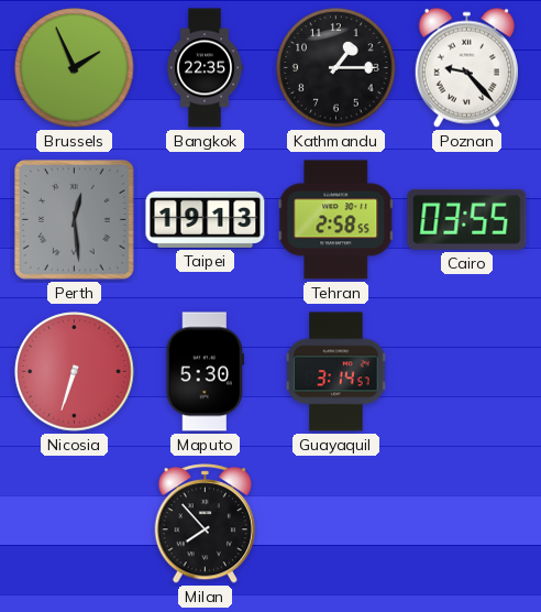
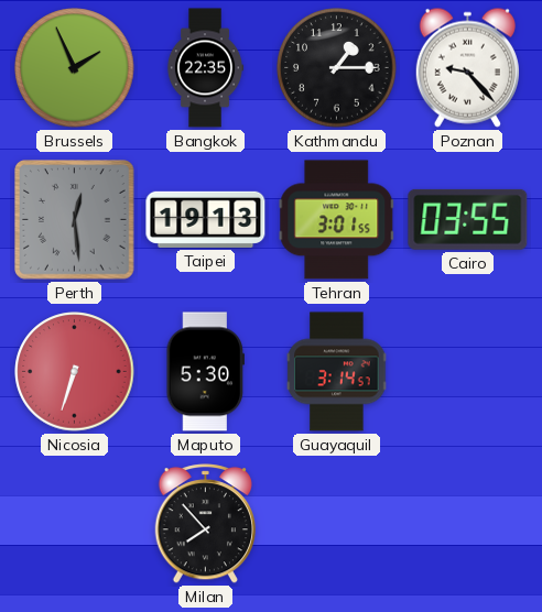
Tehran: 2:58 -> 3:01
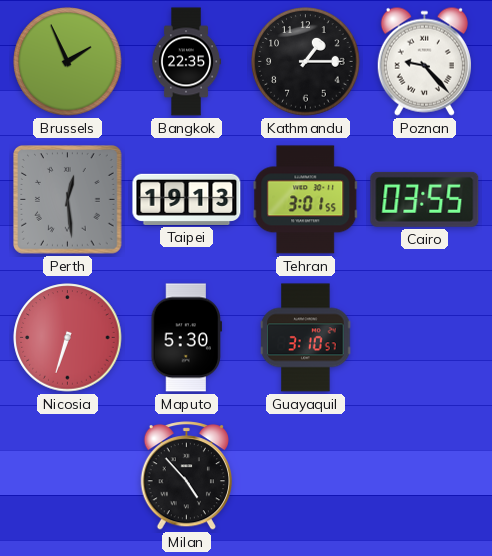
Guayaquil: 3:14 -> 3:10
Milan: 7:53 -> 4:53
